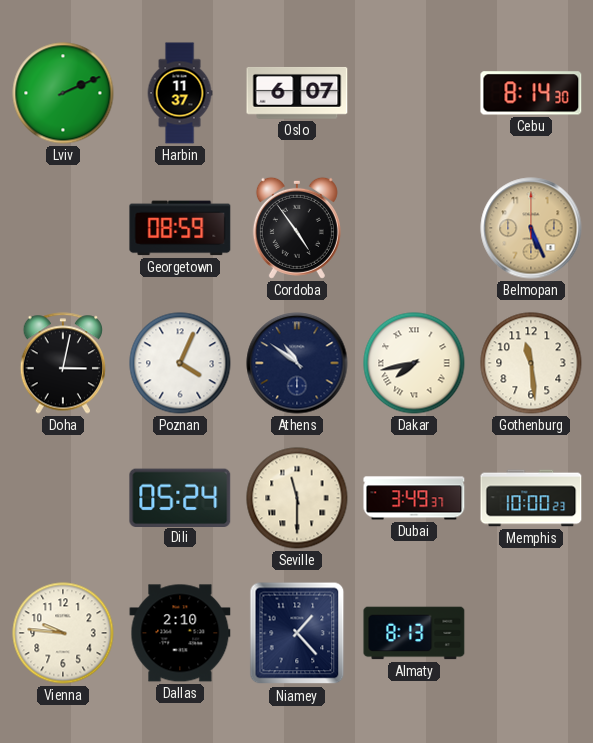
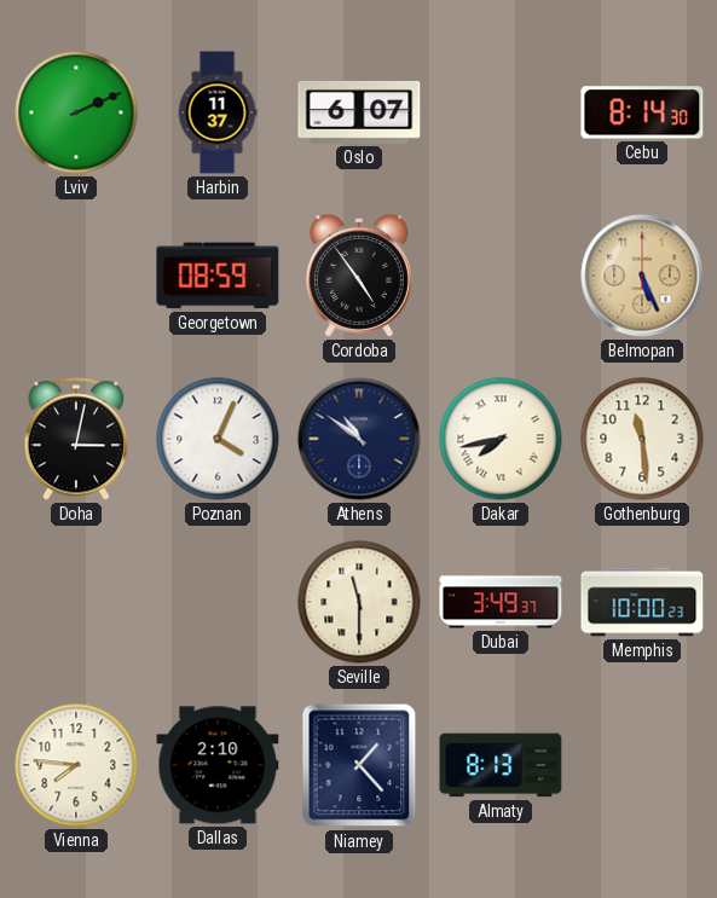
Dili: 05:24 -> none
Vienna: 9:46 -> 7:46
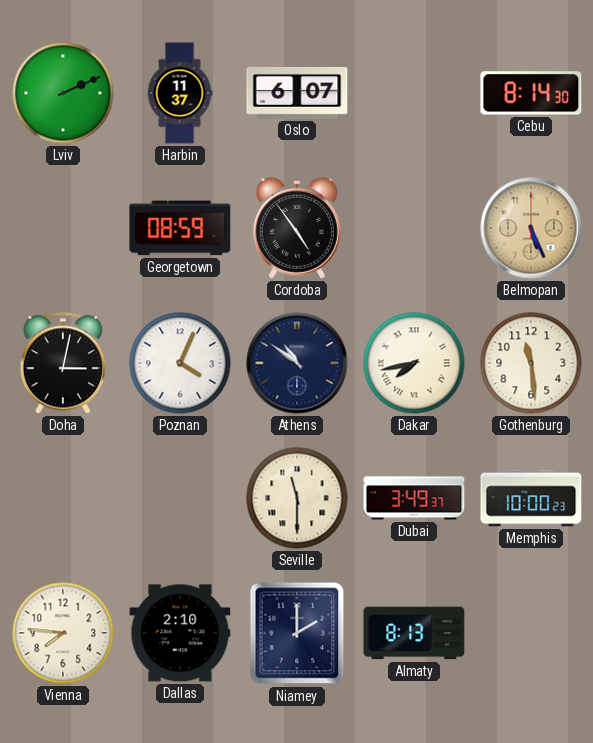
Niamey: 1:23 -> 2:00
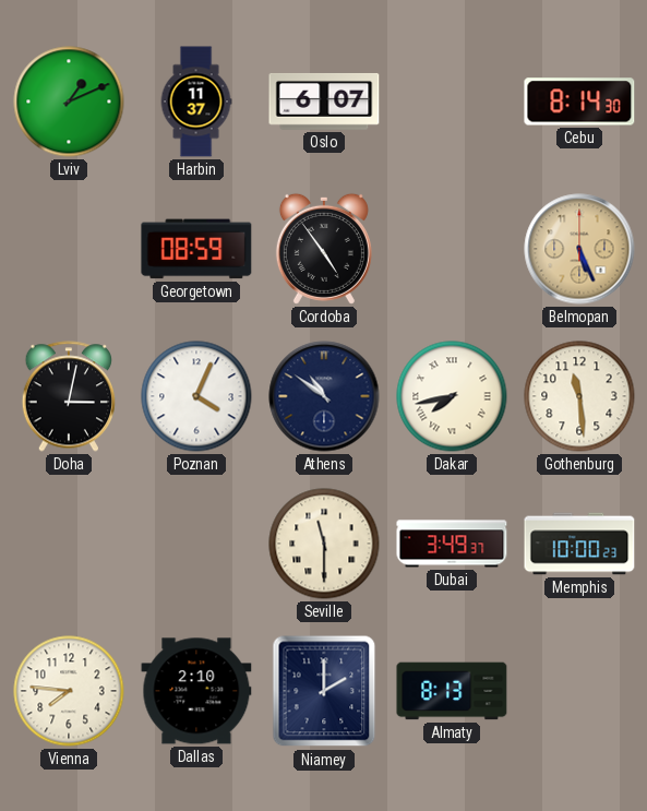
Lviv: 2:11 -> 1:11
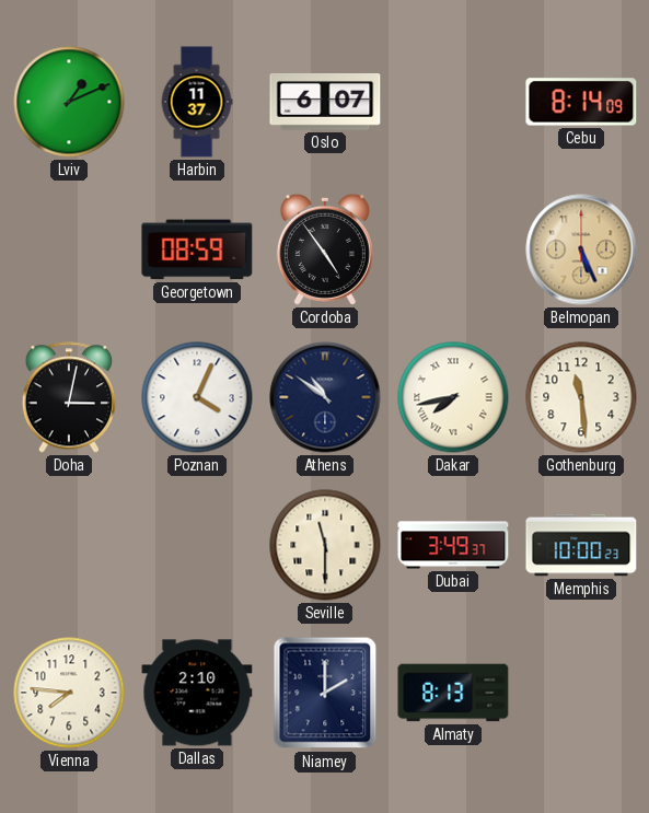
Cebu: 8:14:30 -> 8:14:09
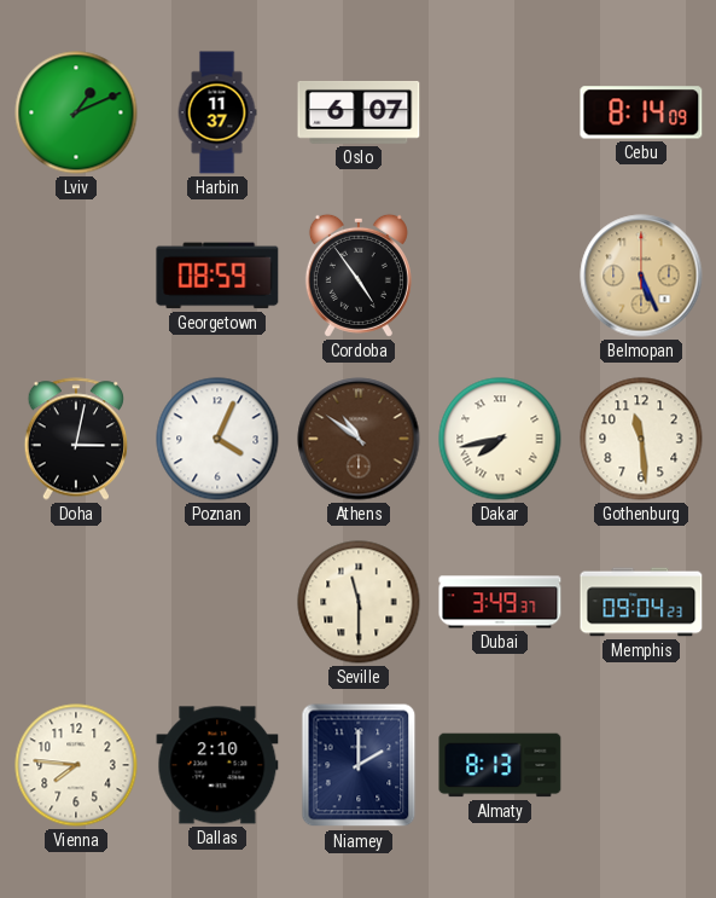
Athens dial: navy -> brown
Memphis: 10:00 -> 09:04
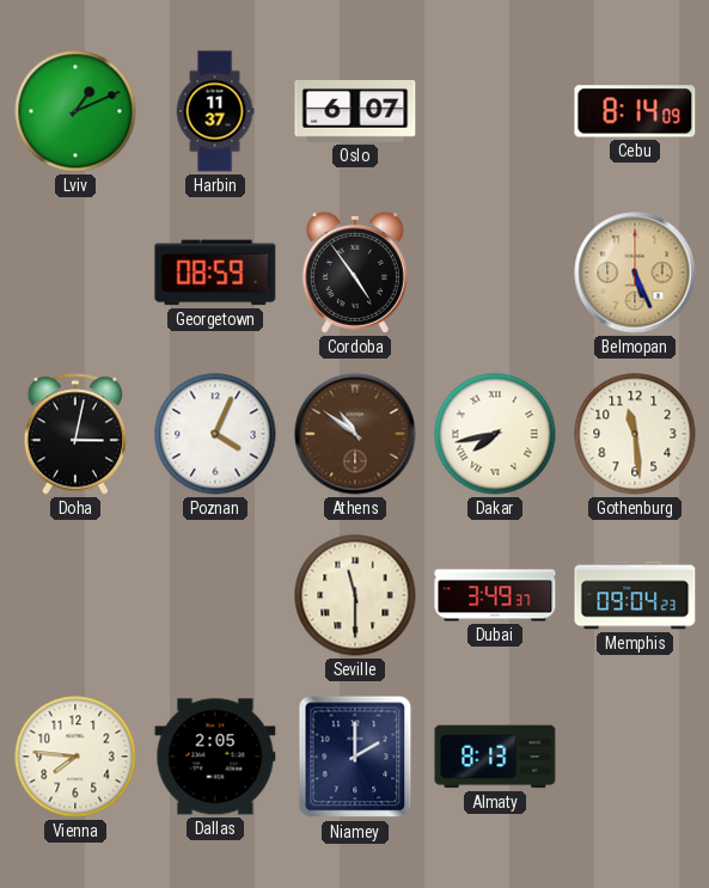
Dallas: 2:10 -> 2:05
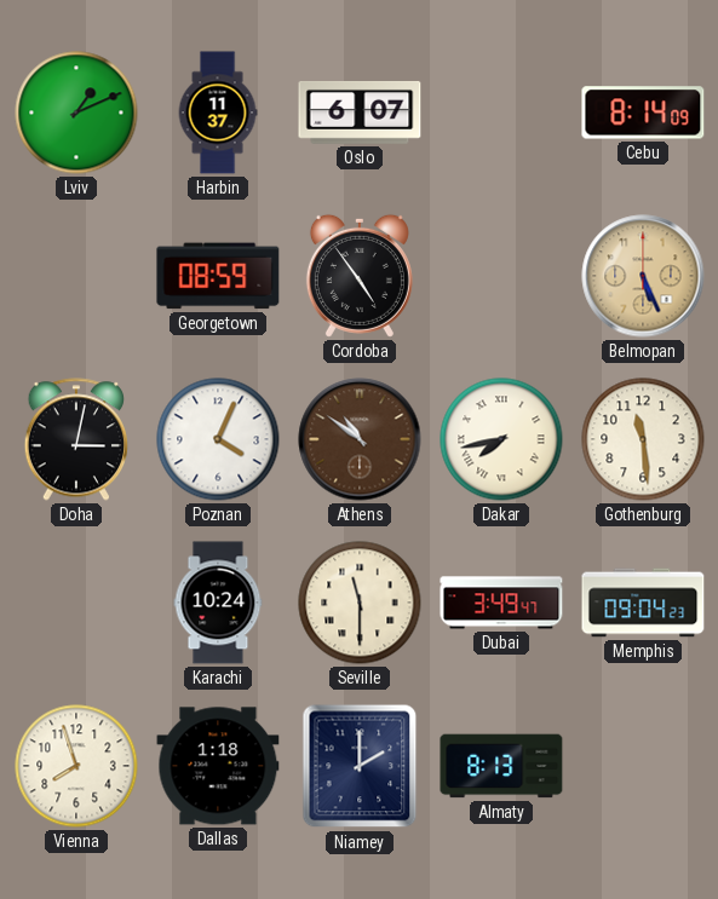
Karachi: none -> 10:24
Dubai: 3:49:37 -> 3:49:47
Vienna: 7:46 -> 7:57
Dallas: 2:05 -> 1:18
